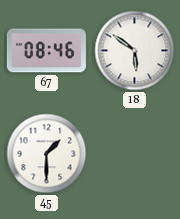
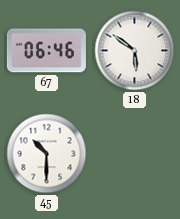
67: 08:46 -> 06:46
45: 1:30 -> 10:30
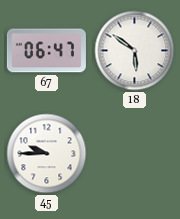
67: 06:46 -> 06:47
45: 10:30 -> 9:45
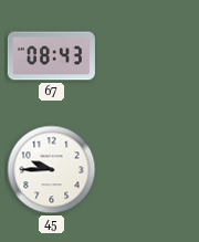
67: 06:47 -> 08:43
18: 5:51 -> none
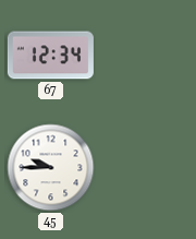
67: 08:43 -> 12:34
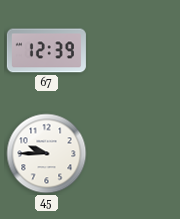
67: 12:34 -> 12:39
